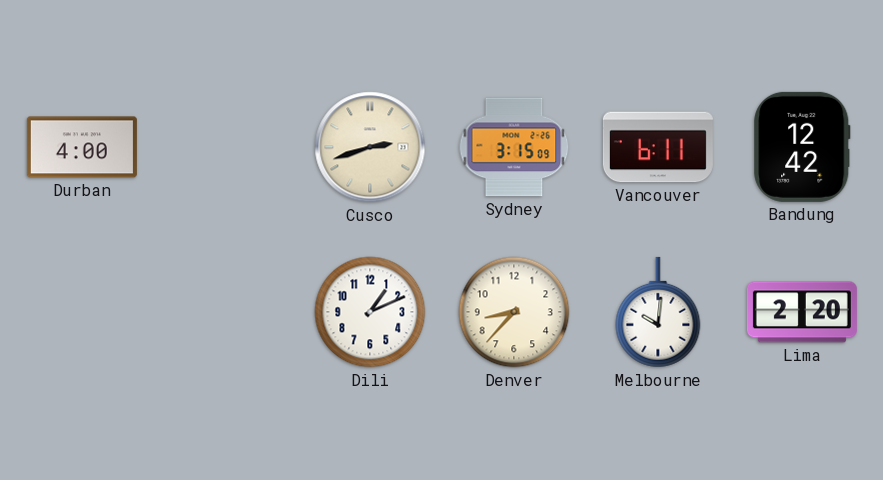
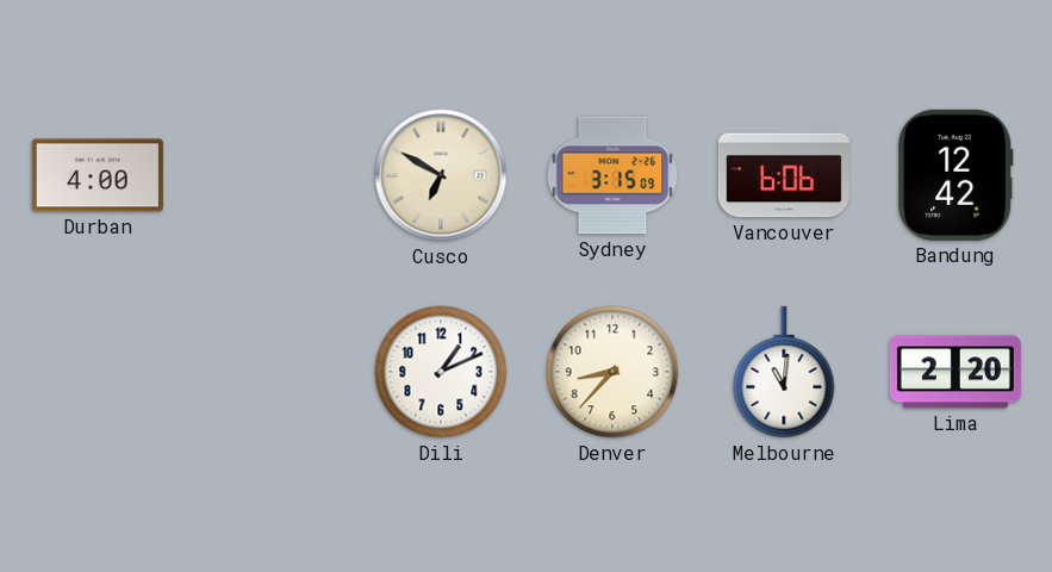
Cusco: 2:42 -> 6:50
Vancouver: 6:11 -> 6:06
Melbourne: 10:01 -> 11:01
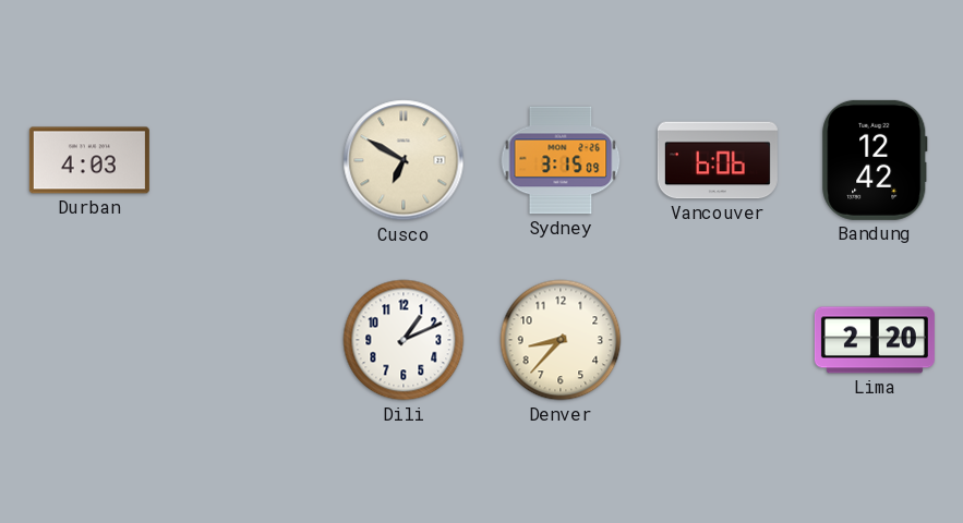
Durban: 4:00 -> 4:03
Melbourne: 11:01 -> none
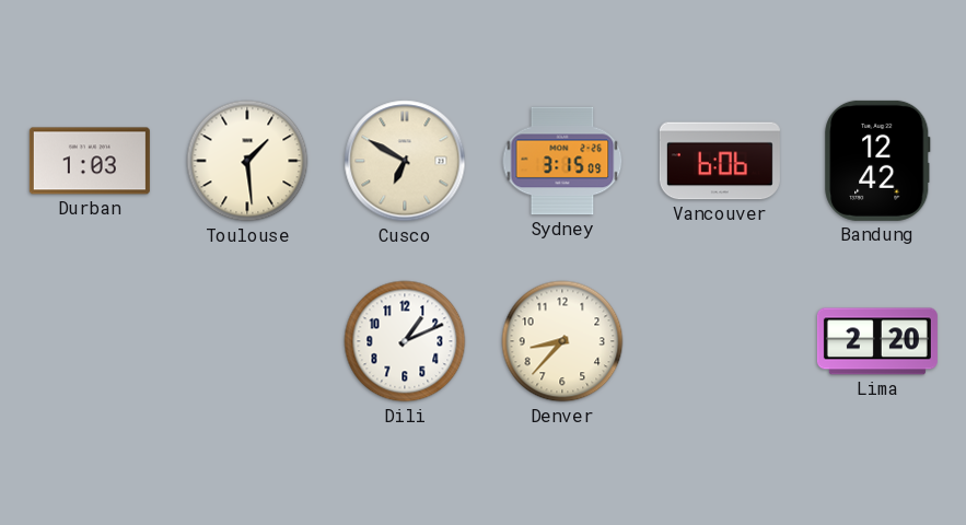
Durban: 4:03 -> 1:03
Toulouse: none -> 1:29
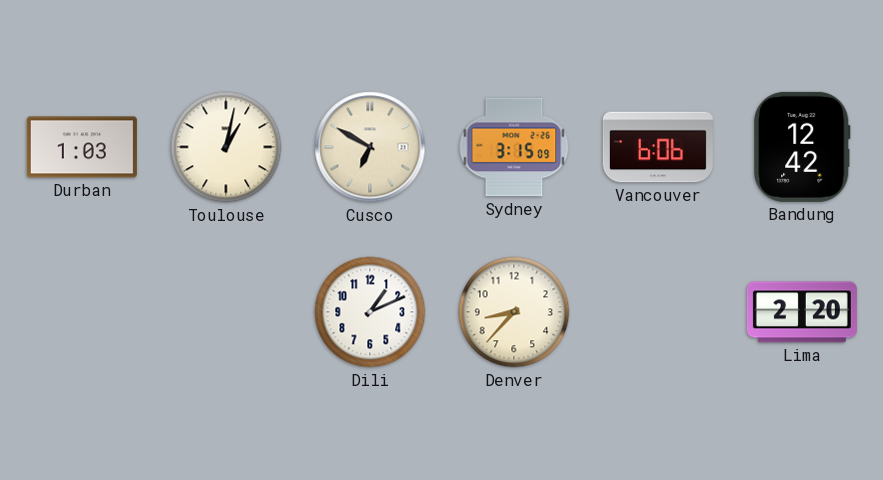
Toulouse: 1:29 -> 1:02
